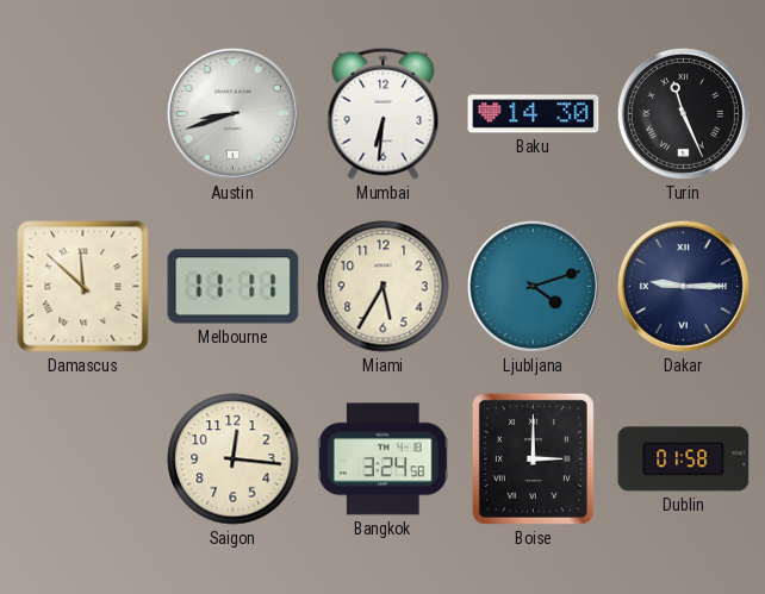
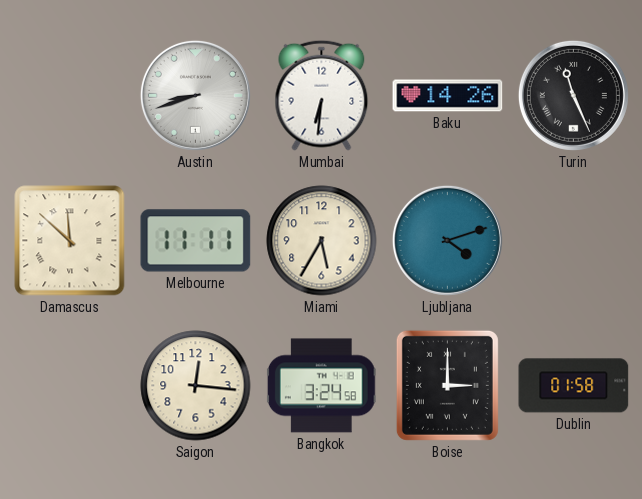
Baku: 14:30 -> 14:26
Dakar: 9:15 -> none
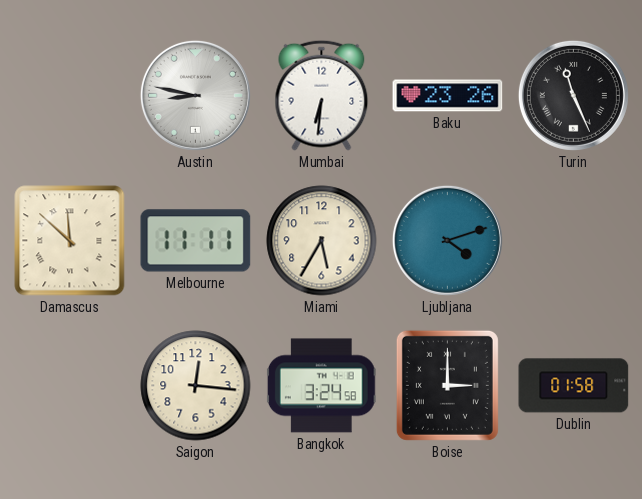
Austin: 8:42 -> 8:47
Baku: 14:26 -> 23:26
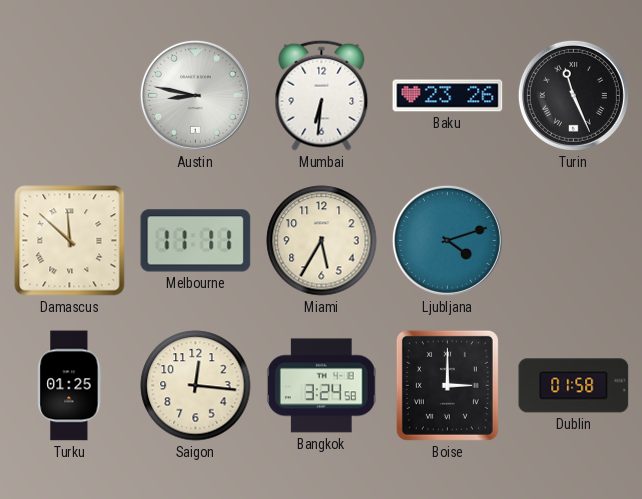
Turku: none -> 01:25
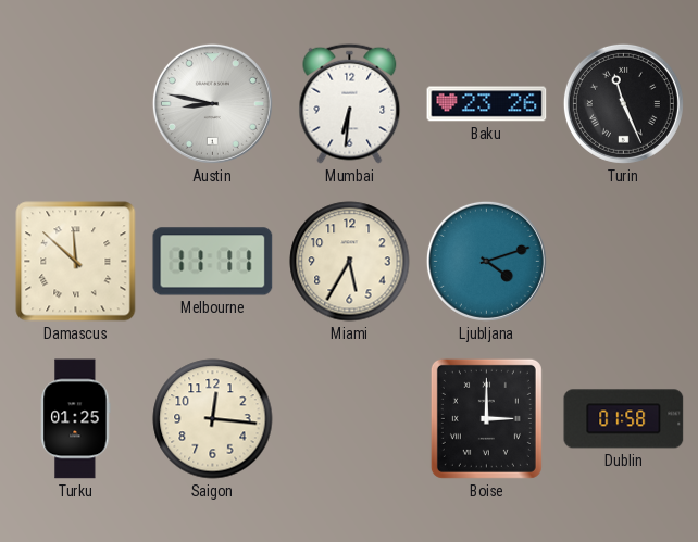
Bangkok: 3:24 -> none
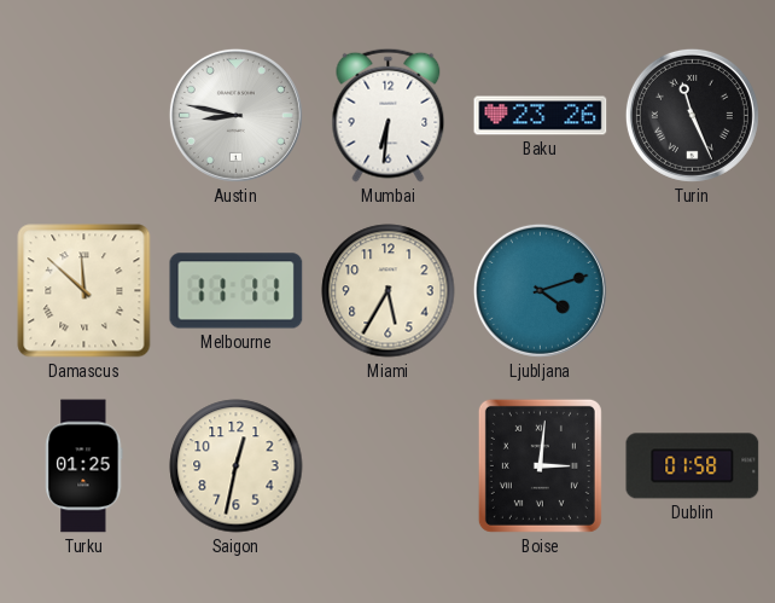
Saigon: 12:16 -> 12:32
Boise: 3:00 -> 3:01
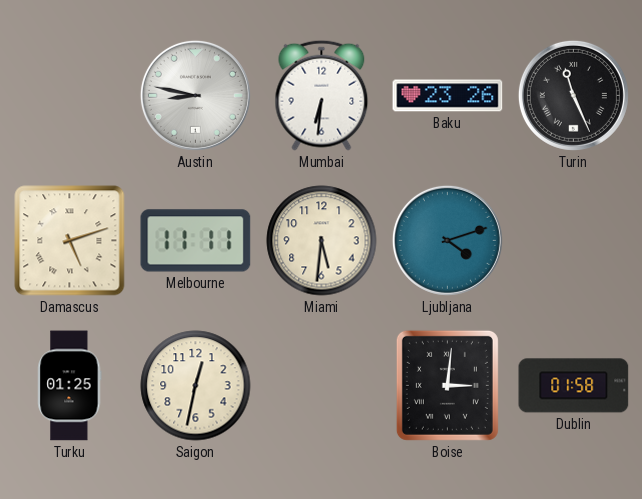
Damascus: 11:52 -> 5:12
Miami: 5:35 -> 5:31
